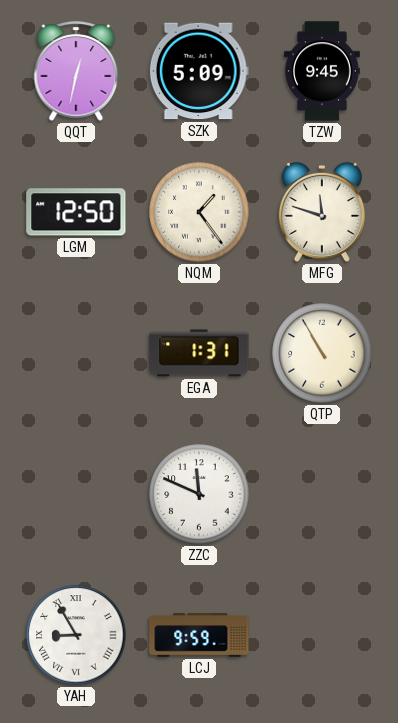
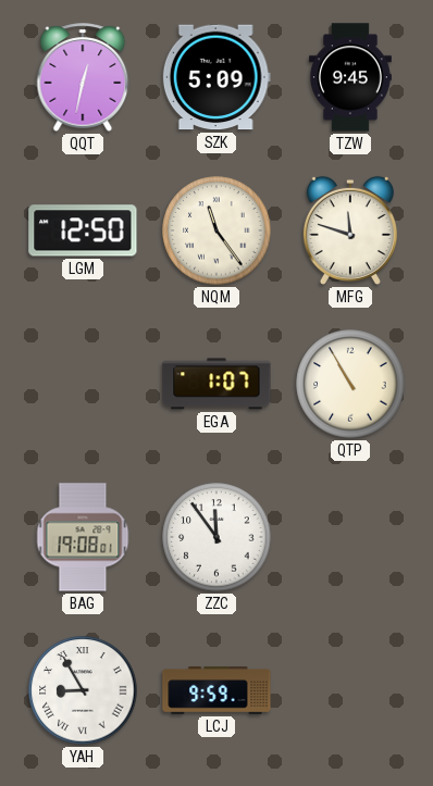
NQM: 1:24 -> 11:24
EGA: 1:31 -> 1:07
BAG: none -> 19:08
ZZC: 11:49 -> 11:54
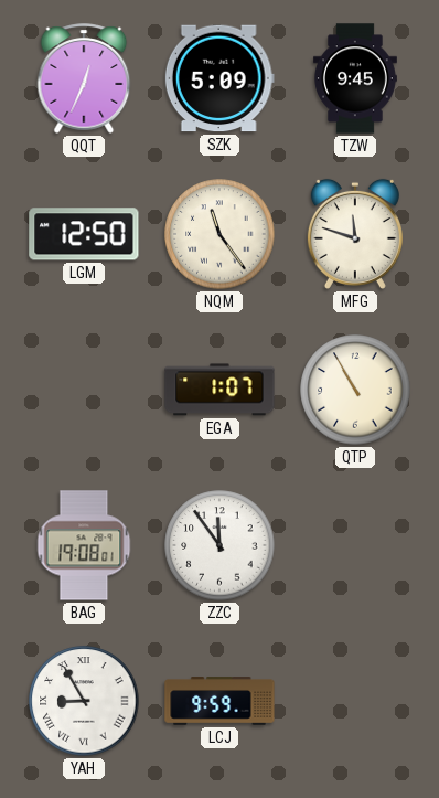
QQT: 12:32 -> 12:34
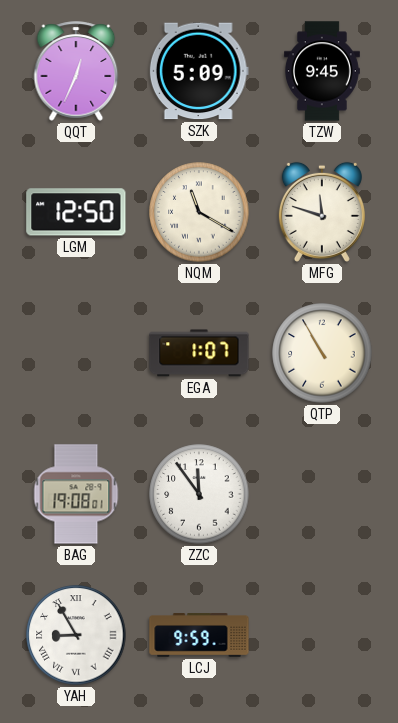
NQM: 11:24 -> 11:20
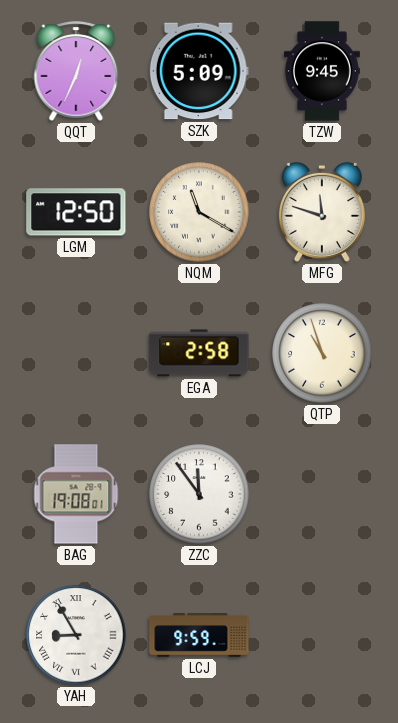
EGA: 1:07 -> 2:58
QTP: 10:55 -> 10:57
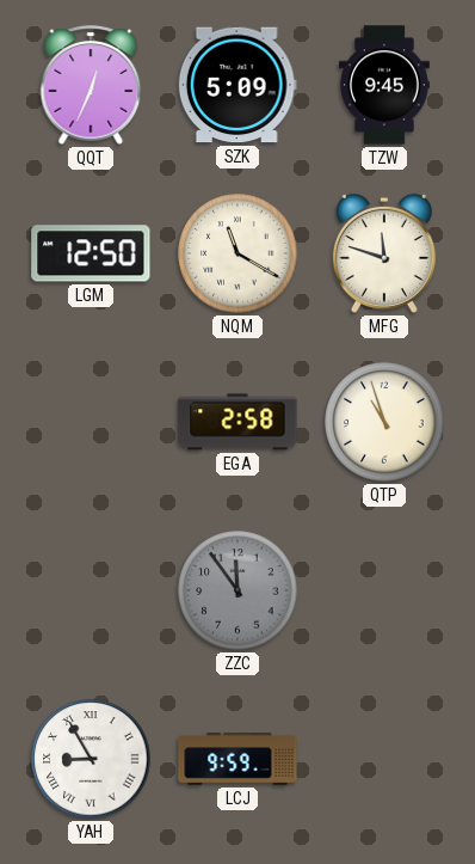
BAG: 19:08 -> none
ZZC dial: white -> grey
